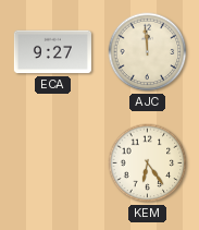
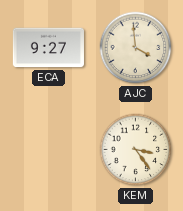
AJC: 11:59 -> 3:59
KEM: 6:24 -> 3:24
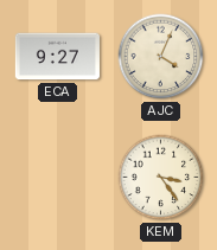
AJC: 3:59 -> 4:04
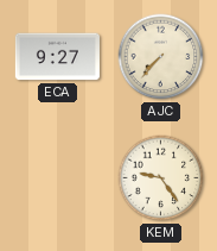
AJC: 4:04 -> 7:37
KEM: 3:24 -> 9:24
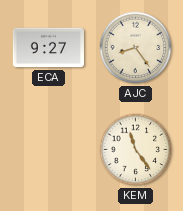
AJC: 7:37 -> 8:24
KEM: 9:24 -> 11:24
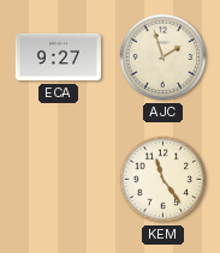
AJC: 8:24 -> 1:57
